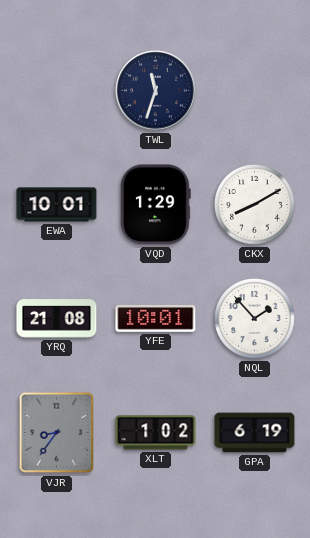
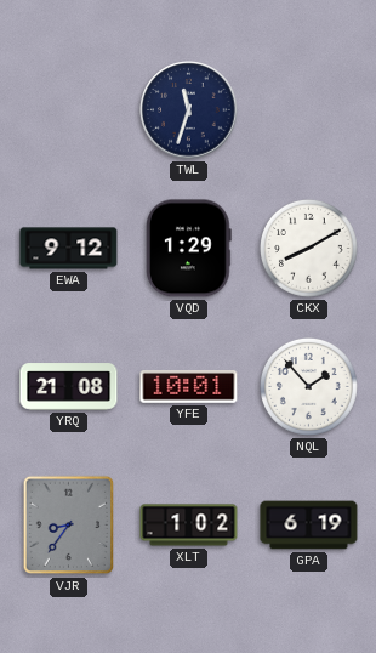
EWA: 10:01 -> 9:12
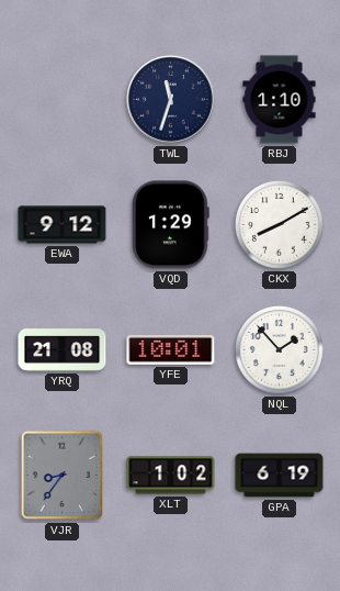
RBJ: none -> 1:10
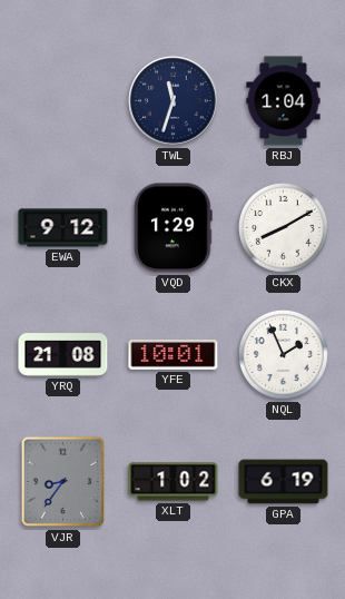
RBJ: 1:10 -> 1:04
NQL: 1:53 -> 1:56
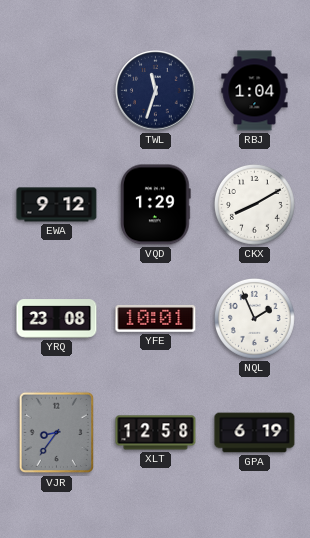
YRQ: 21:08 -> 23:08
XLT: 1:02 -> 12:58
